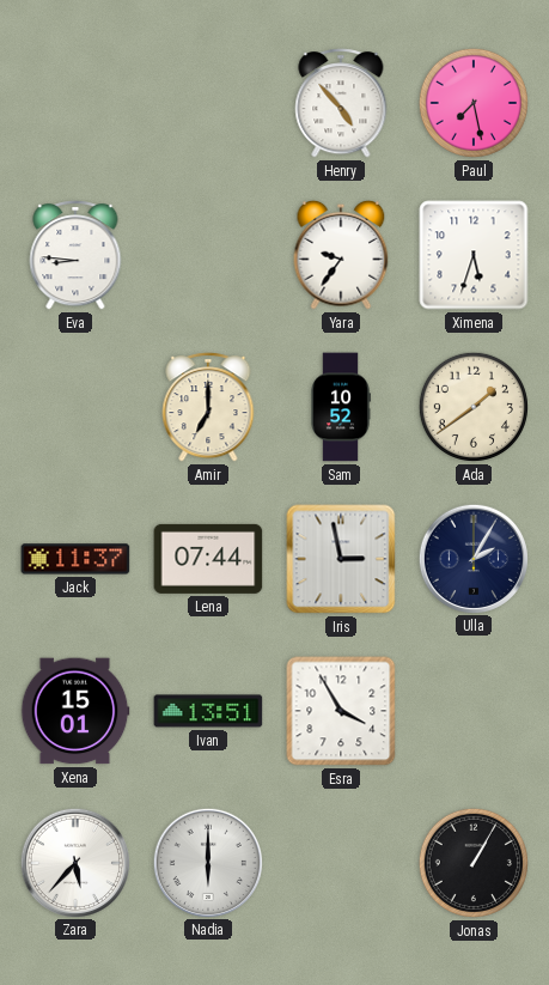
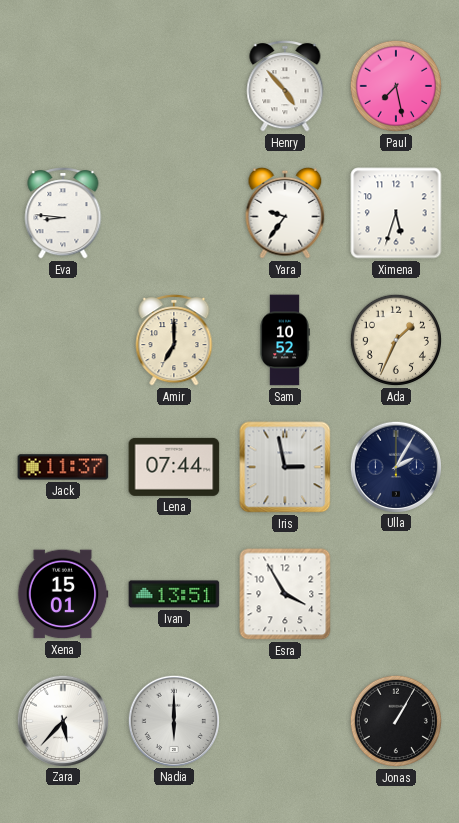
Ada: 1:39 -> 1:34
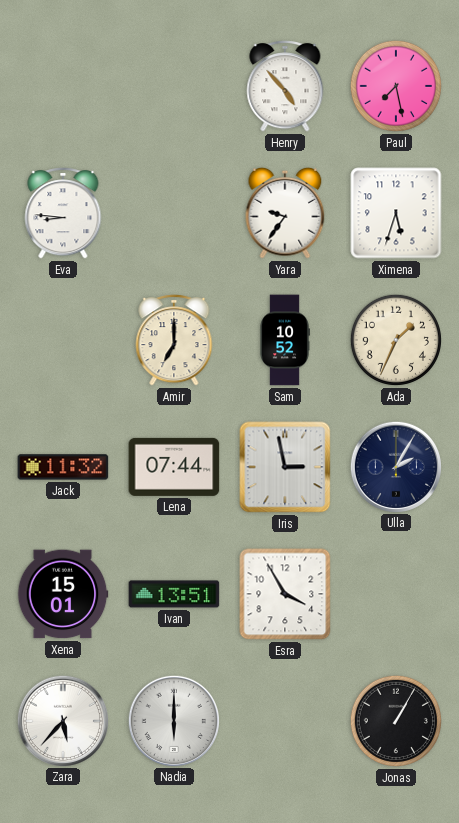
Jack: 11:37 -> 11:32
